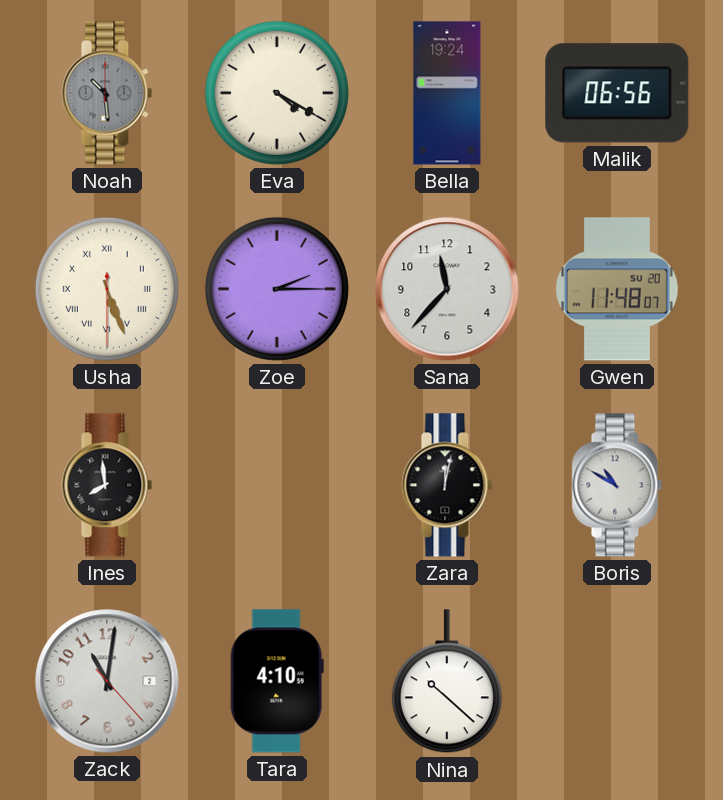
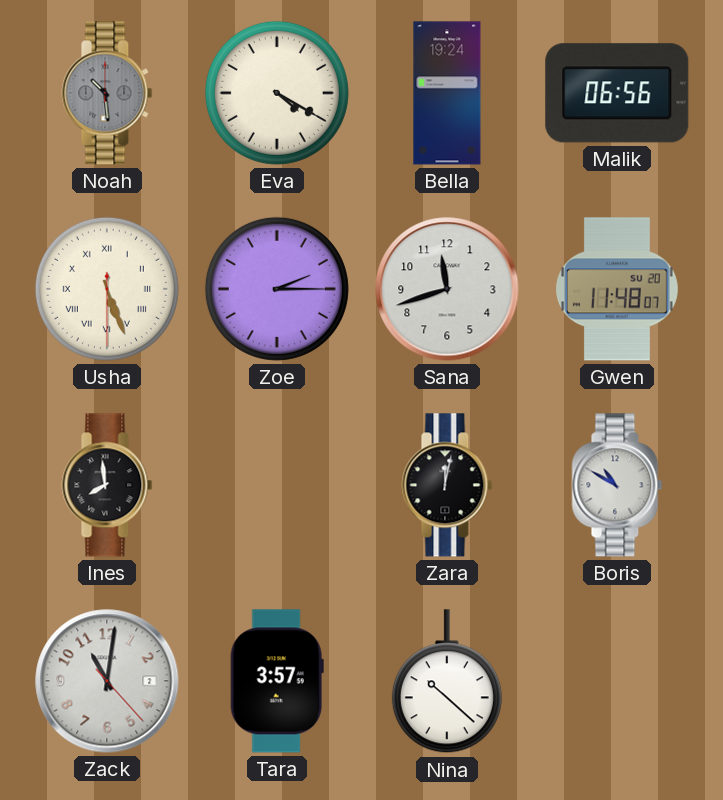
Sana: 11:37 -> 11:42
Tara: 4:10 -> 3:57
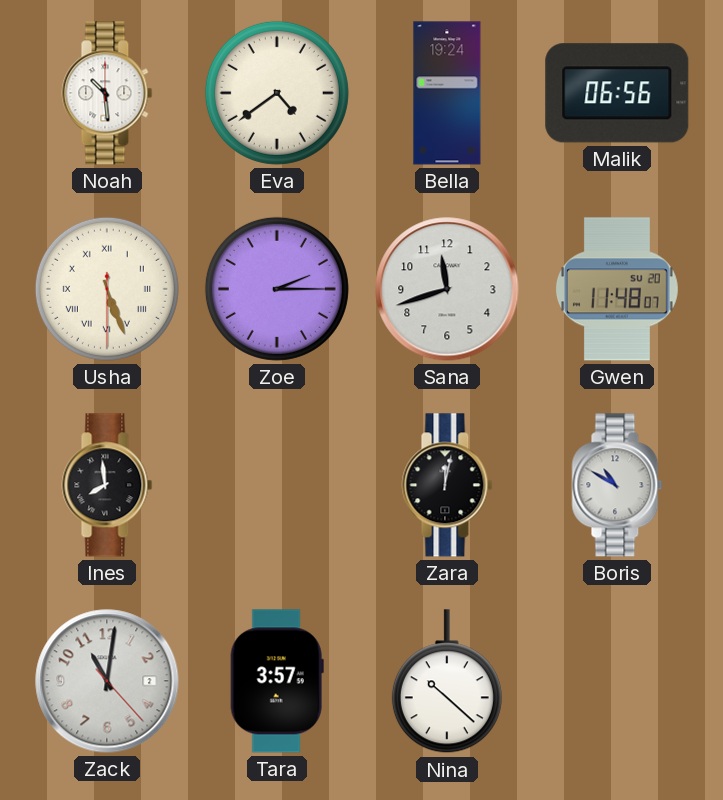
Noah dial: grey -> white
Eva: 4:20 -> 4:39
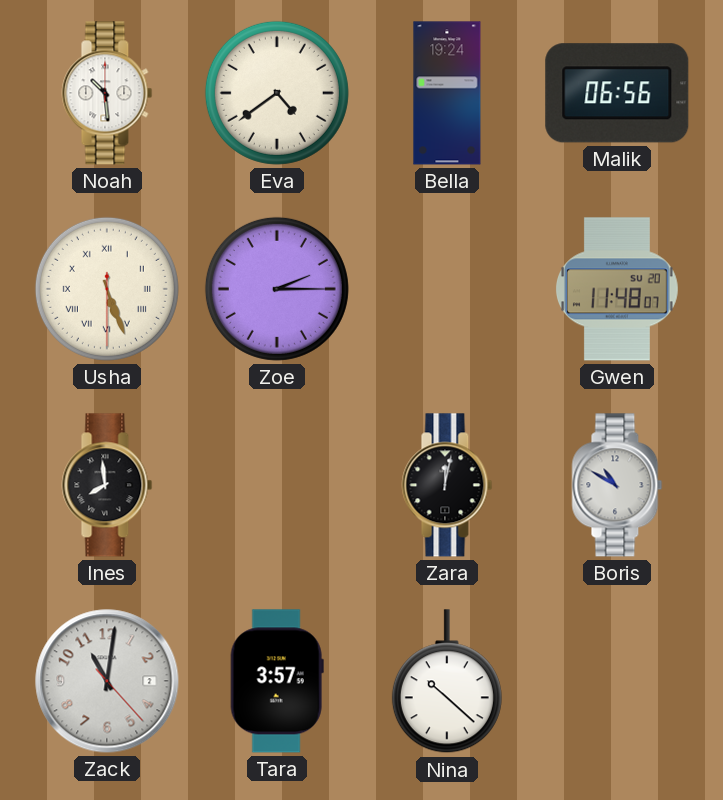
Sana: 11:42 -> none
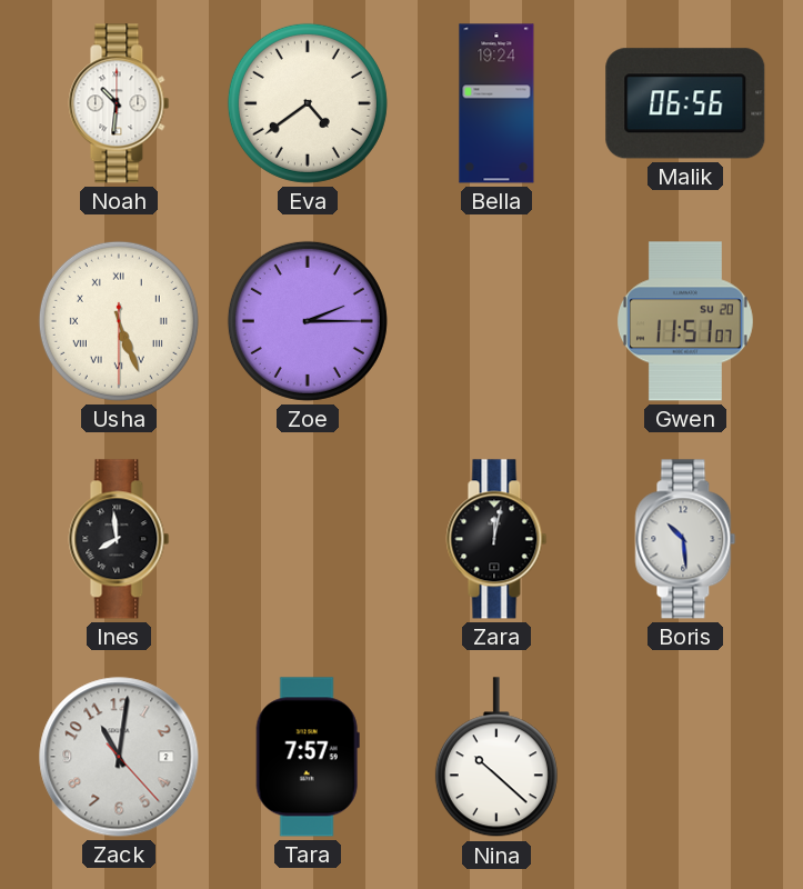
Noah: 10:29 -> 10:31
Gwen: 11:48 -> 11:51
Boris: 10:50 -> 10:29
Tara: 3:57 -> 7:57
